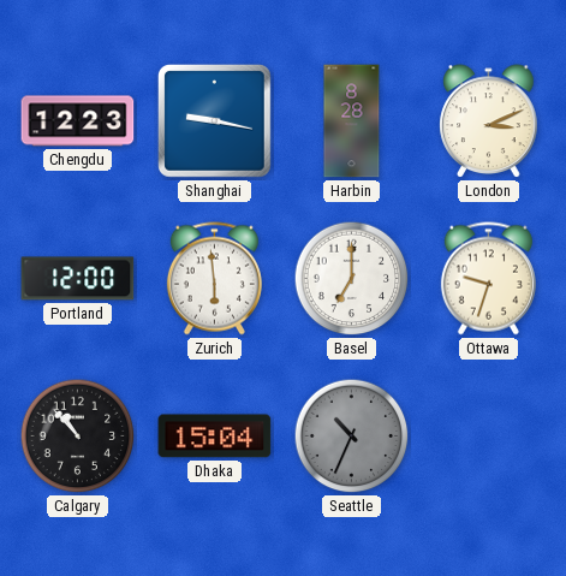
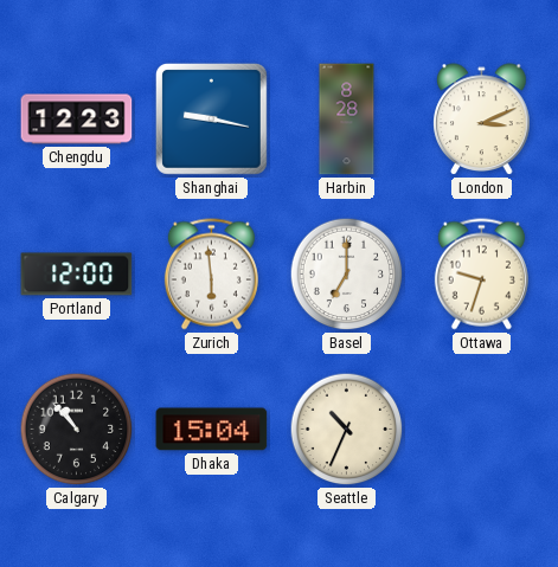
Seattle dial: grey -> cream
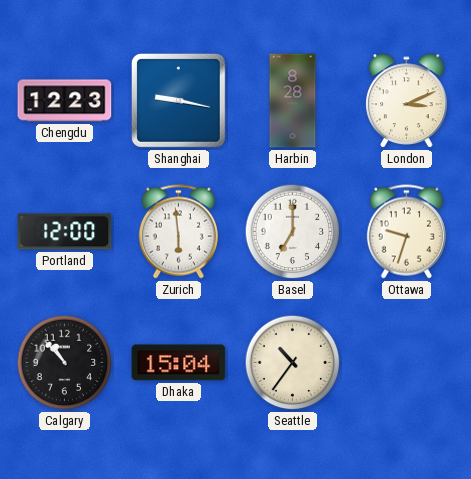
Seattle: 10:34 -> 10:36
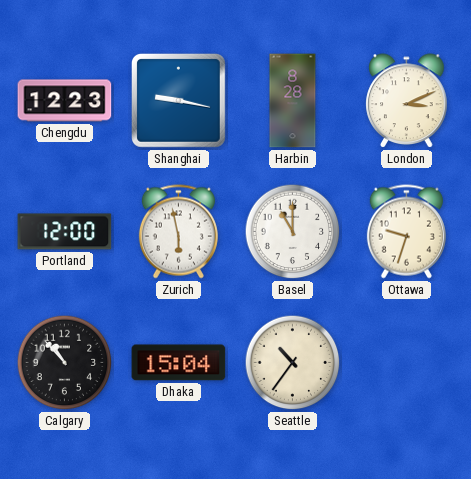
Zurich: 5:59 -> 5:58
Basel: 7:00 -> 11:00
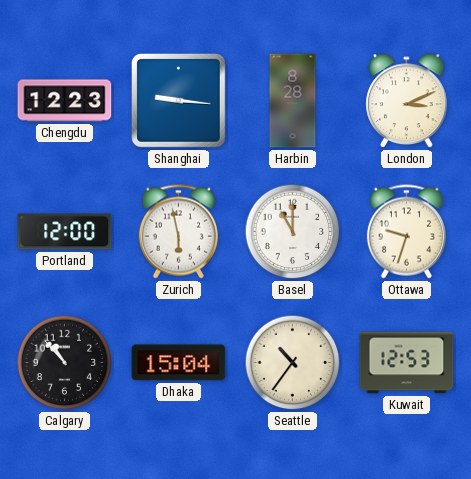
Shanghai: 9:17 -> 9:16
Kuwait: none -> 12:53
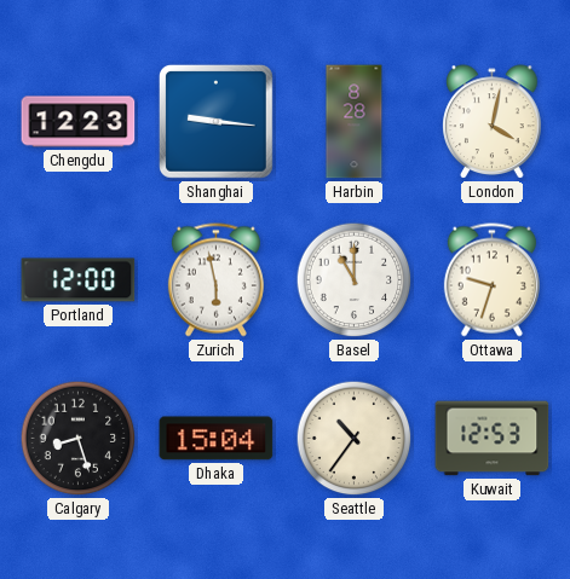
London: 3:11 -> 4:02
Calgary: 10:53 -> 8:27
